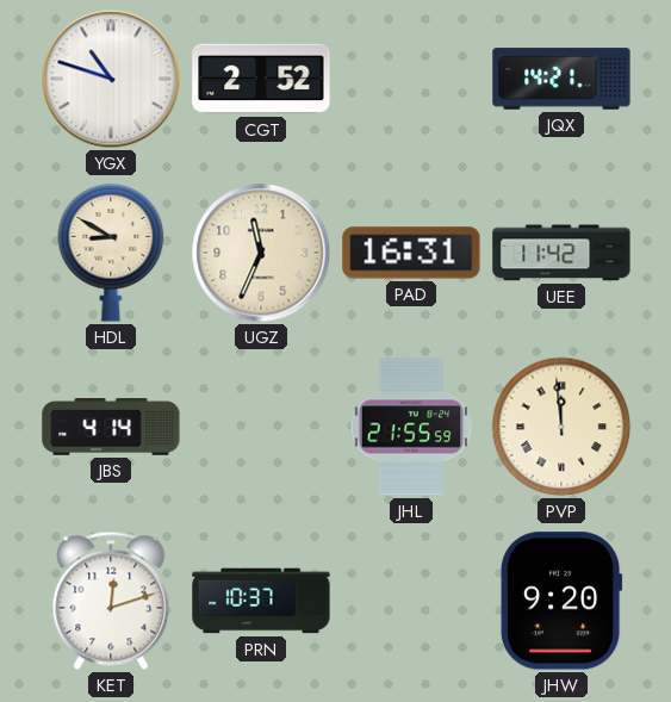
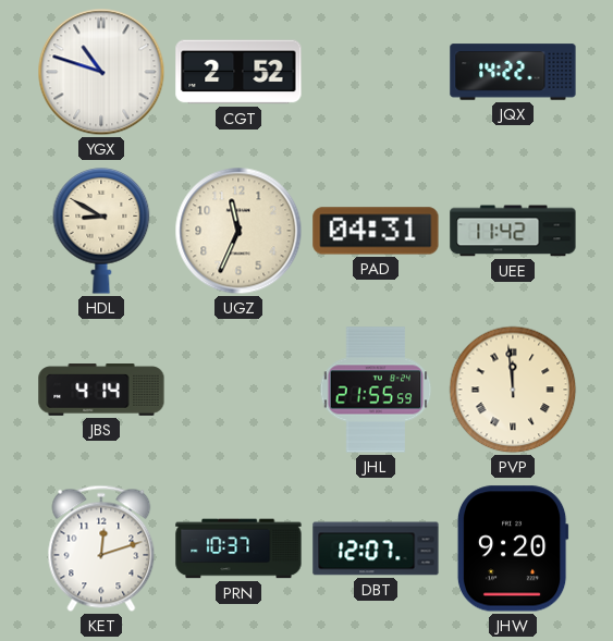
JQX: 14:21 -> 14:22
PAD: 16:31 -> 04:31
DBT: none -> 12:07
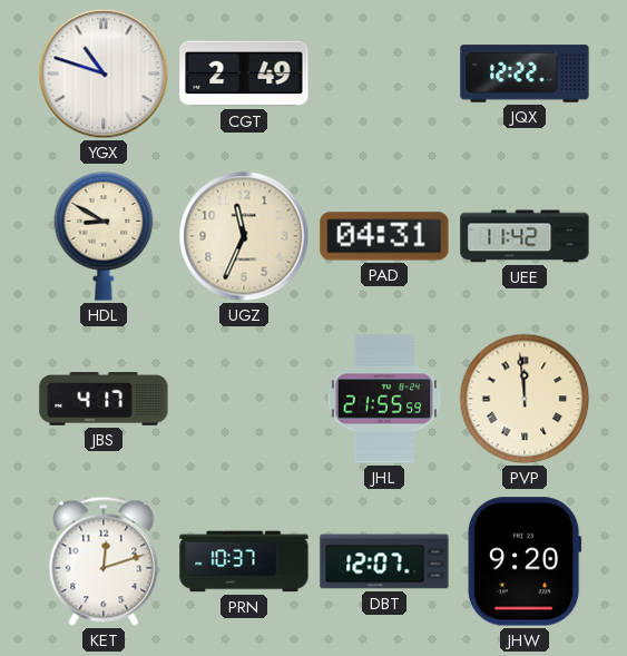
CGT: 2:52 -> 2:49
JQX: 14:22 -> 12:22
JBS: 4:14 -> 4:17
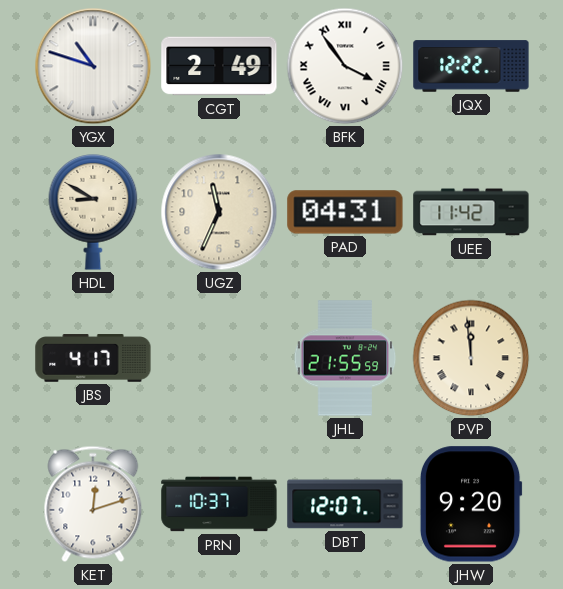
BFK: none -> 3:54
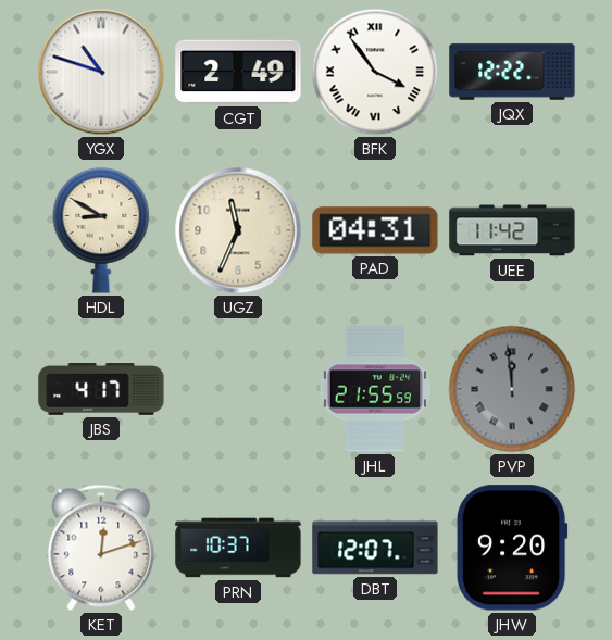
PVP dial: cream -> grey
